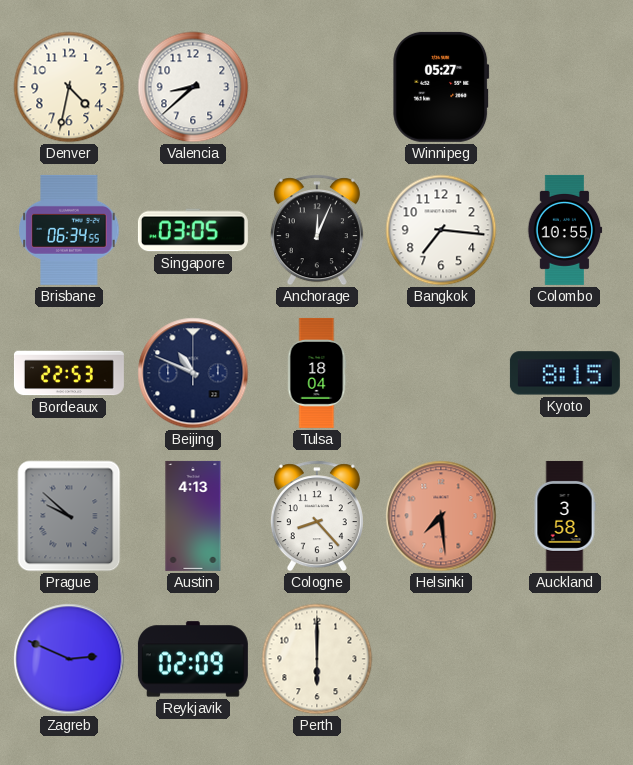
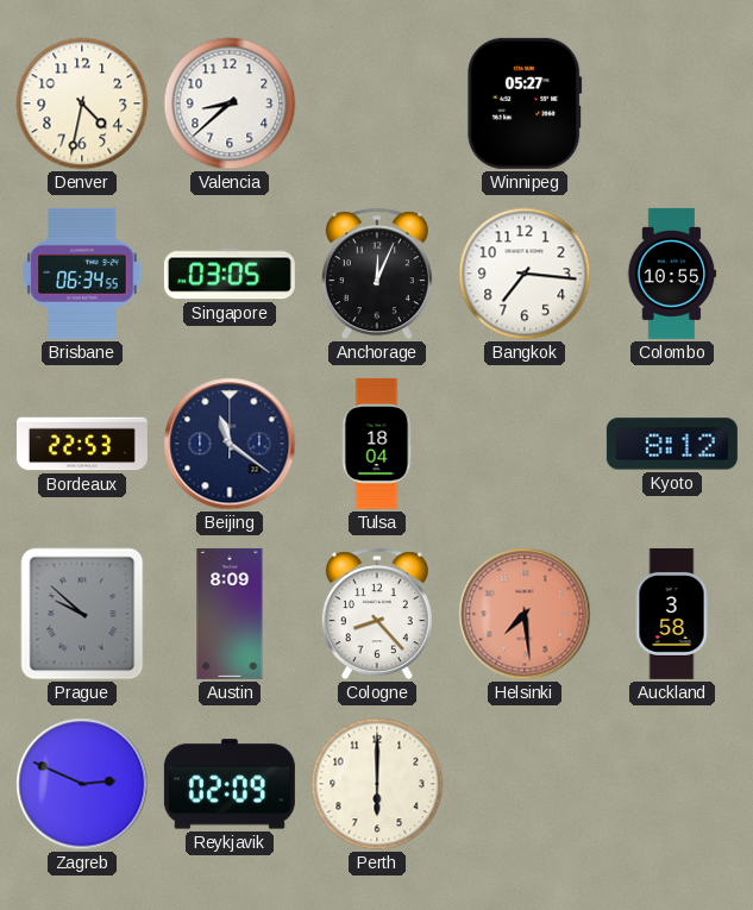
Beijing: 10:49 -> 11:21
Kyoto: 8:15 -> 8:12
Austin: 4:13 -> 8:09
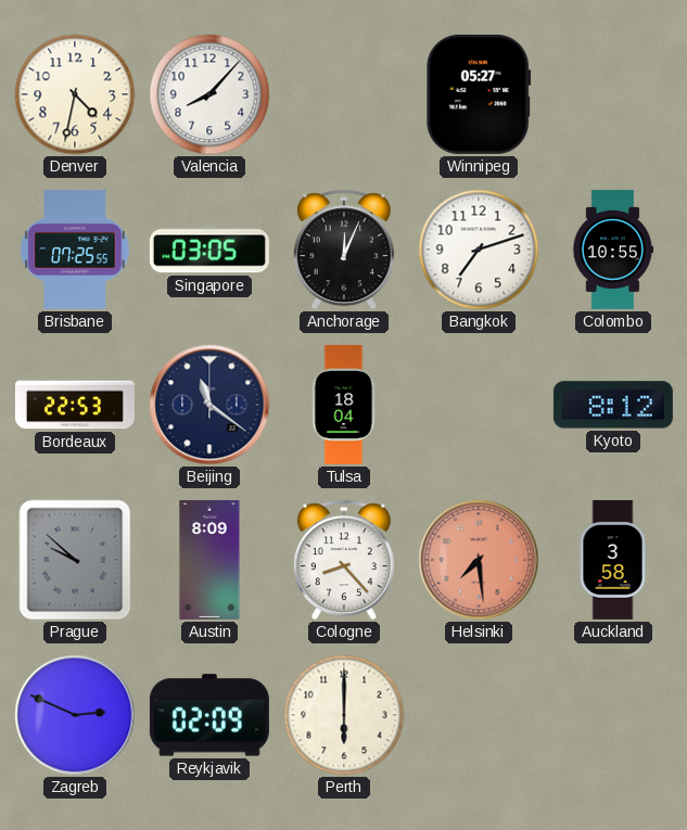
Valencia: 8:38 -> 8:07
Brisbane: 06:34 -> 07:25
Bangkok: 7:16 -> 7:12
